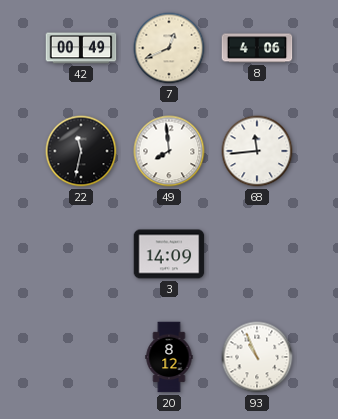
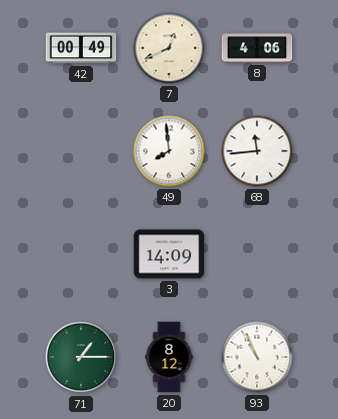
22: 11:32 -> none
71: none -> 1:15
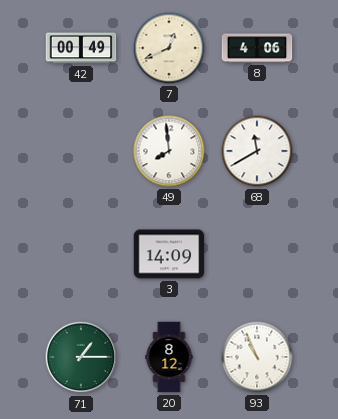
68: 11:44 -> 11:40
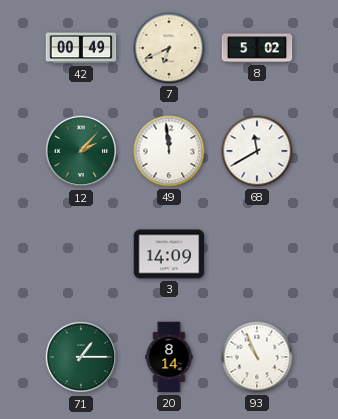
7: 12:41 -> 6:41
8: 4:06 -> 5:02
12: none -> 2:07
49: 7:59 -> 11:59
20: 8:12 -> 8:14
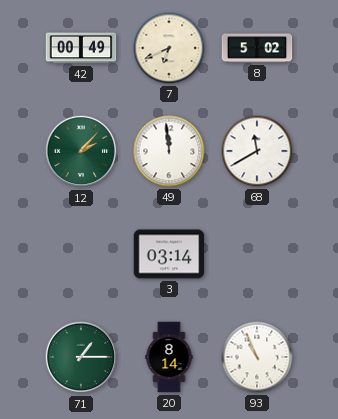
3: 14:09 -> 03:14
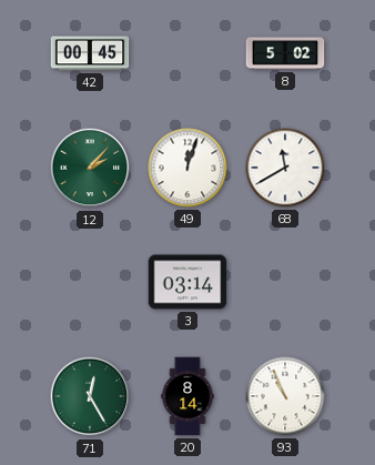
42: 00:49 -> 00:45
7: 6:41 -> none
49: 11:59 -> 12:03
71: 1:15 -> 12:25
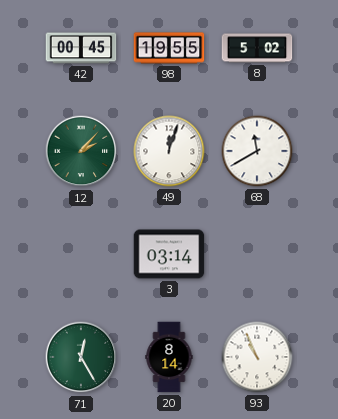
98: none -> 19:55
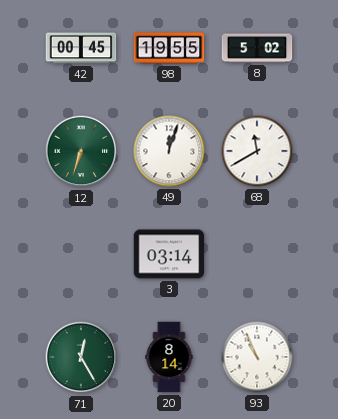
12: 2:07 -> 6:33
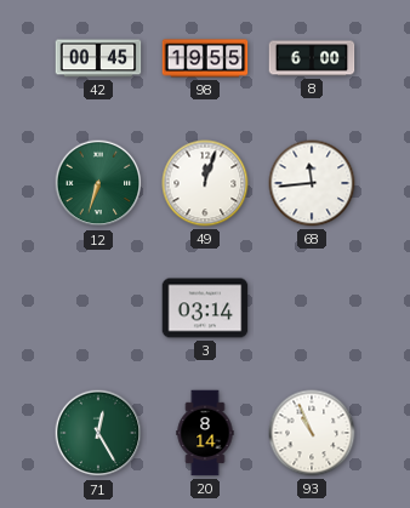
8: 5:02 -> 6:00
68: 11:40 -> 11:44
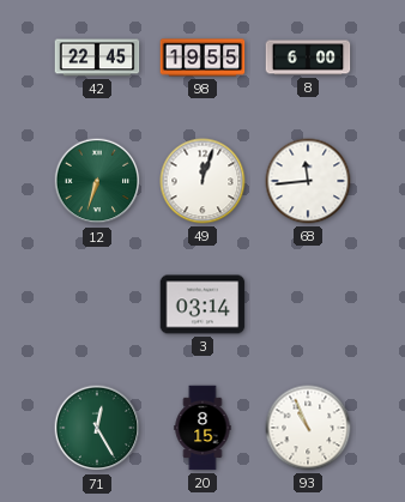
42: 00:45 -> 22:45
20: 8:14 -> 8:15
